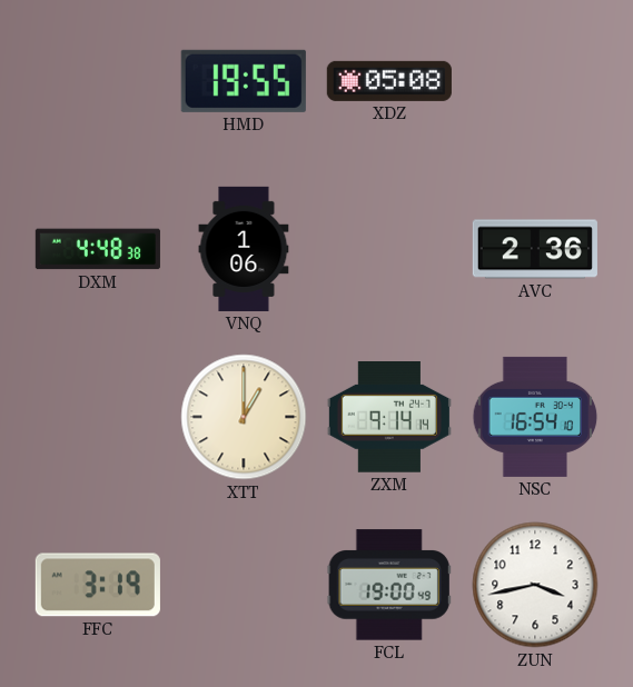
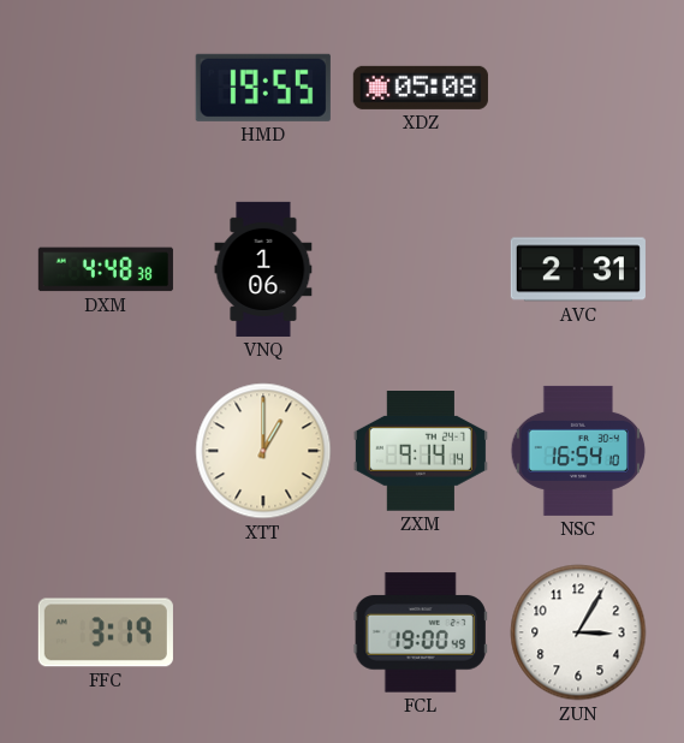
AVC: 2:36 -> 2:31
ZUN: 3:43 -> 3:05
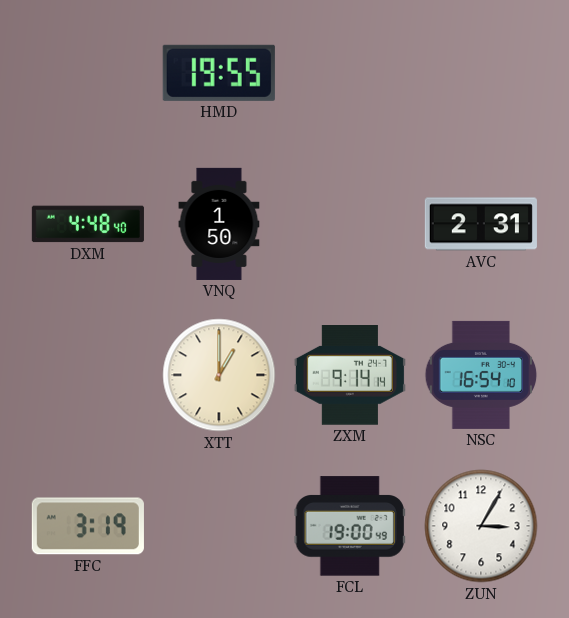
XDZ: 05:08 -> none
DXM: 4:48:38 -> 4:48:40
VNQ: 1:06 -> 1:50
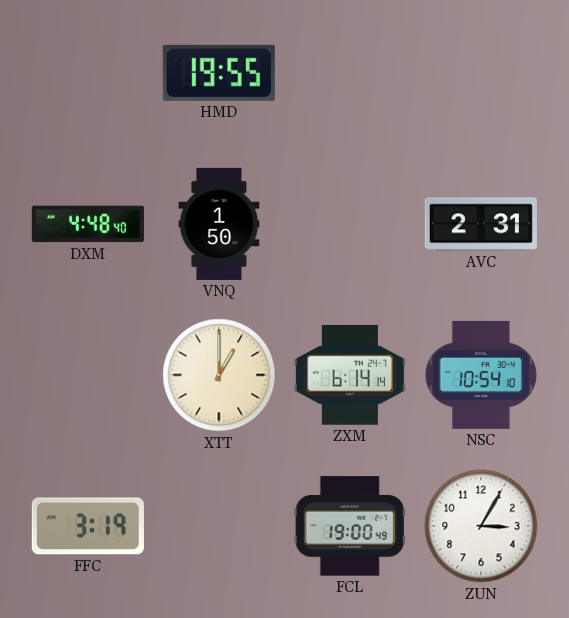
ZXM: 9:14 -> 6:14
NSC: 16:54 -> 10:54
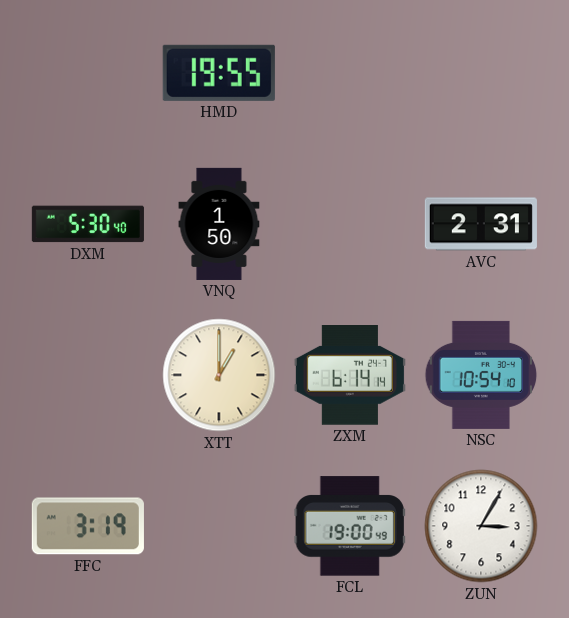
DXM: 4:48 -> 5:30
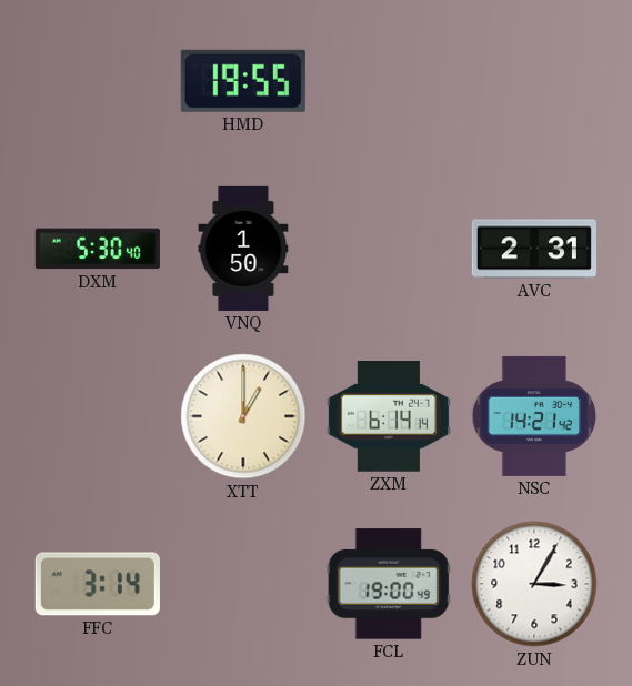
NSC: 10:54 -> 14:21
FFC: 3:19 -> 3:14
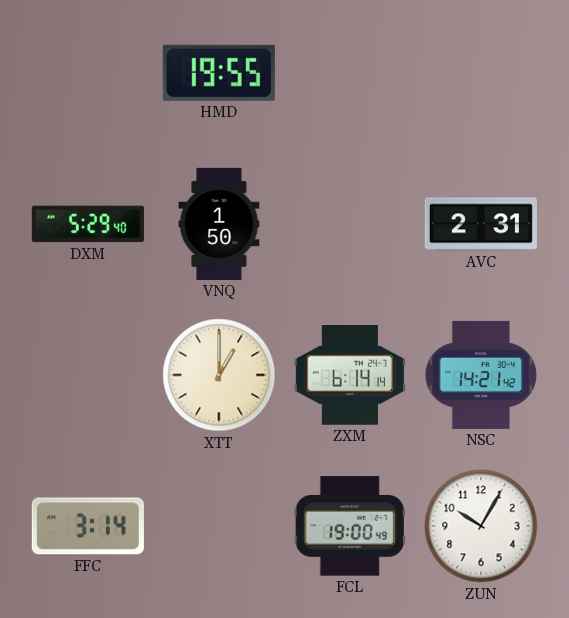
DXM: 5:30 -> 5:29
ZUN: 3:05 -> 10:05
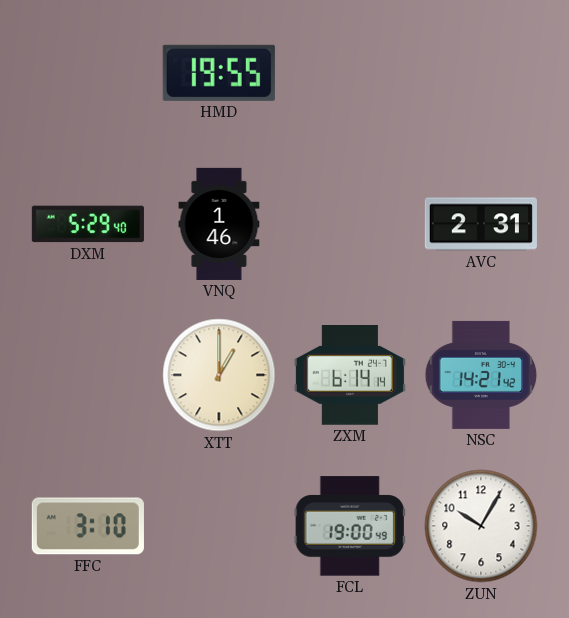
VNQ: 1:50 -> 1:46
FFC: 3:14 -> 3:10
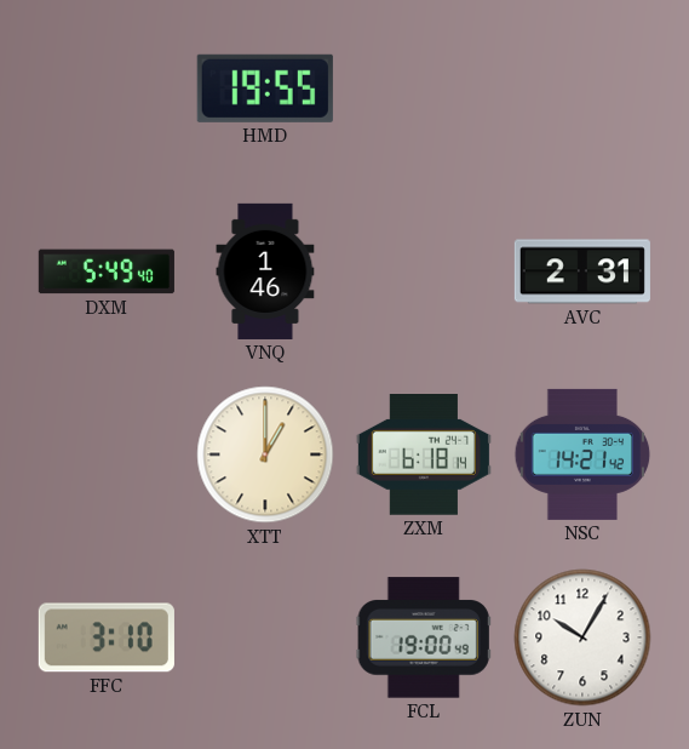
DXM: 5:29 -> 5:49
ZXM: 6:14 -> 6:18
